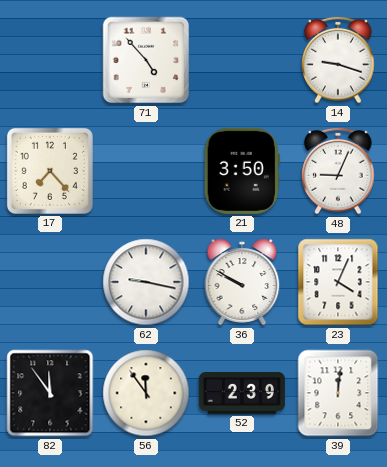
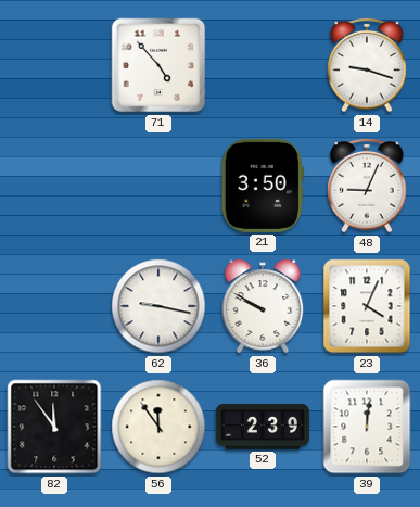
17: 7:23 -> none
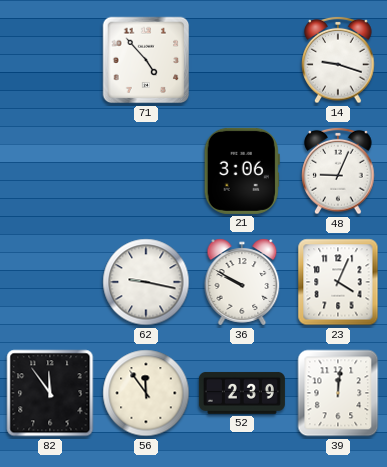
21: 3:50 -> 3:06
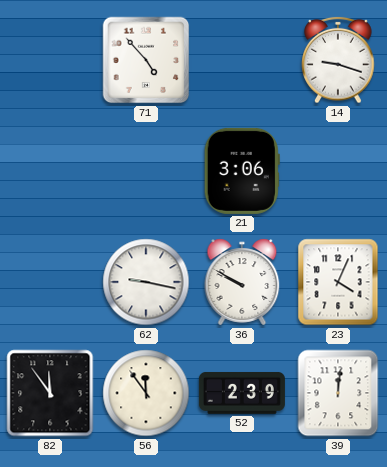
48: 9:04 -> none
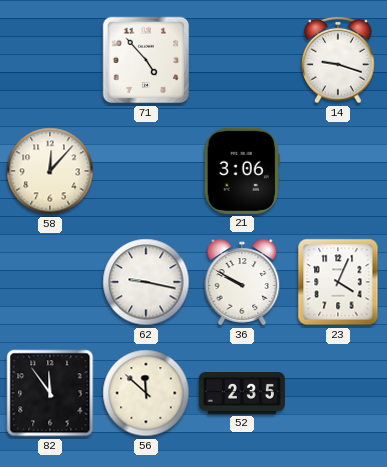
58: none -> 12:07
56: 11:54 -> 11:52
52: 2:39 -> 2:35
39: 12:01 -> none
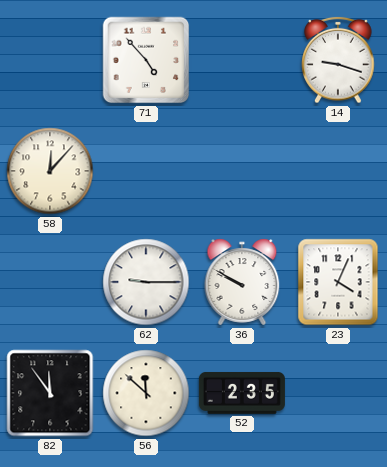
21: 3:06 -> none
62: 9:17 -> 9:15
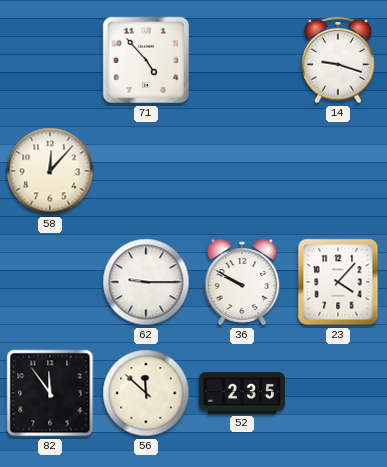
23: 4:04 -> 4:07
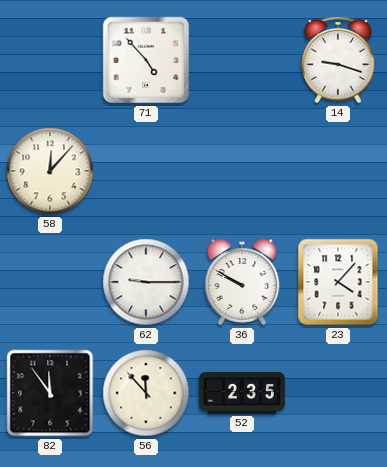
56: 11:52 -> 11:53
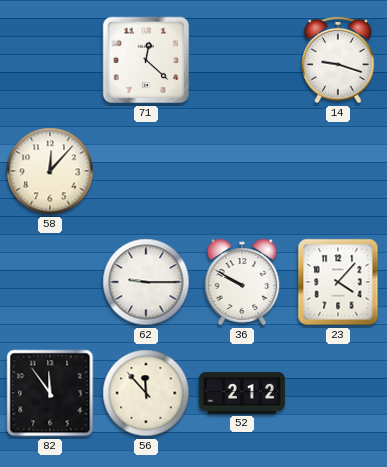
71: 4:53 -> 12:22
52: 2:35 -> 2:12
